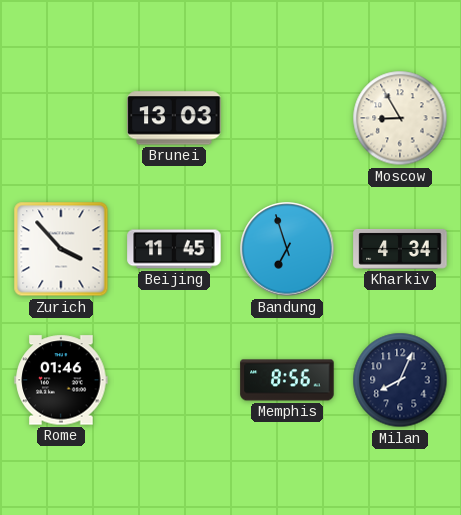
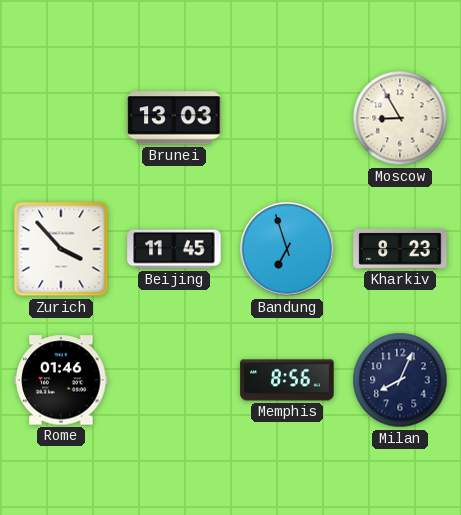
Kharkiv: 4:34 -> 8:23
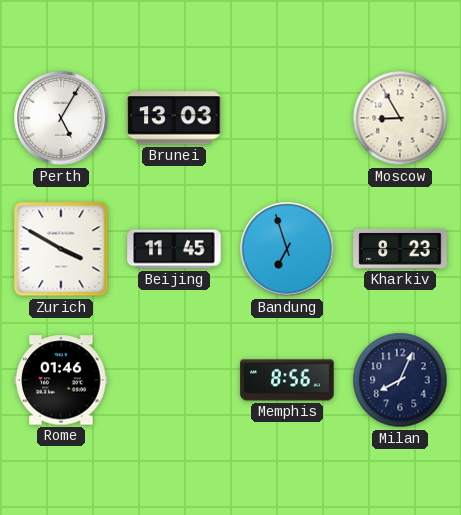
Perth: none -> 5:05
Zurich: 3:53 -> 3:50
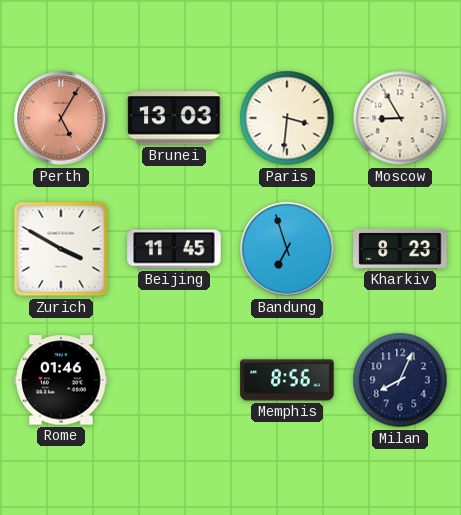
Perth dial: white -> salmon
Paris: none -> 3:31
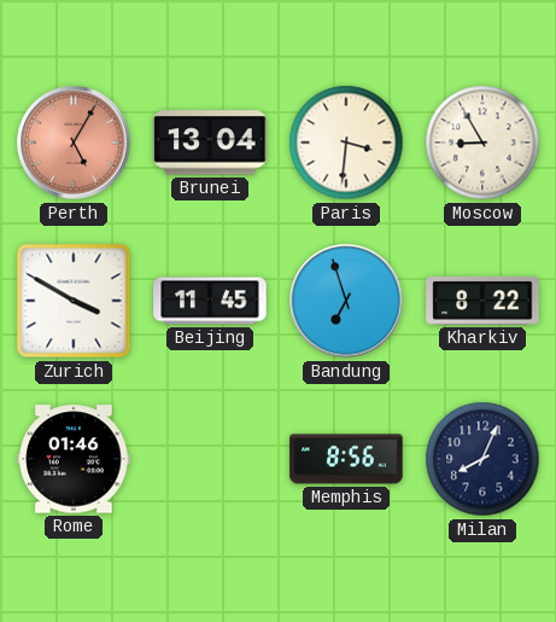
Brunei: 13:03 -> 13:04
Kharkiv: 8:23 -> 8:22
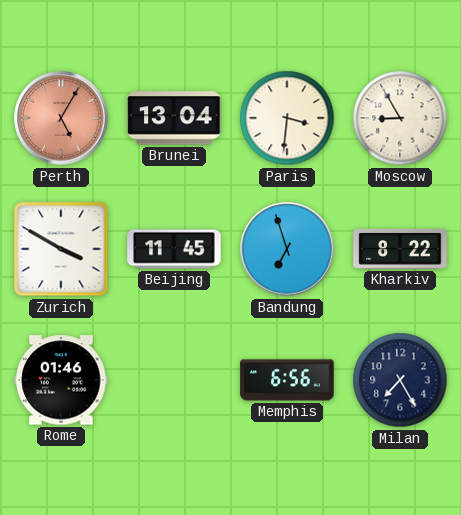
Memphis: 8:56 -> 6:56
Milan: 8:04 -> 7:25
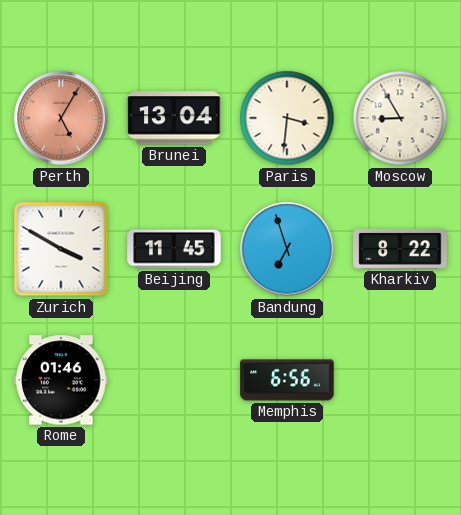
Milan: 7:25 -> none
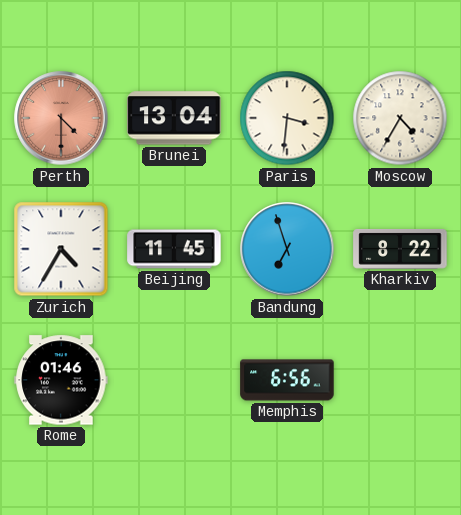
Perth: 5:05 -> 4:30
Moscow: 8:55 -> 4:35
Zurich: 3:50 -> 4:35
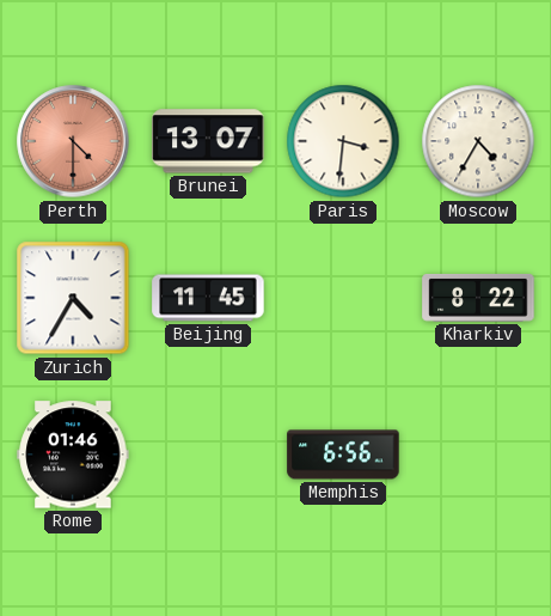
Brunei: 13:04 -> 13:07
Bandung: 6:57 -> none
